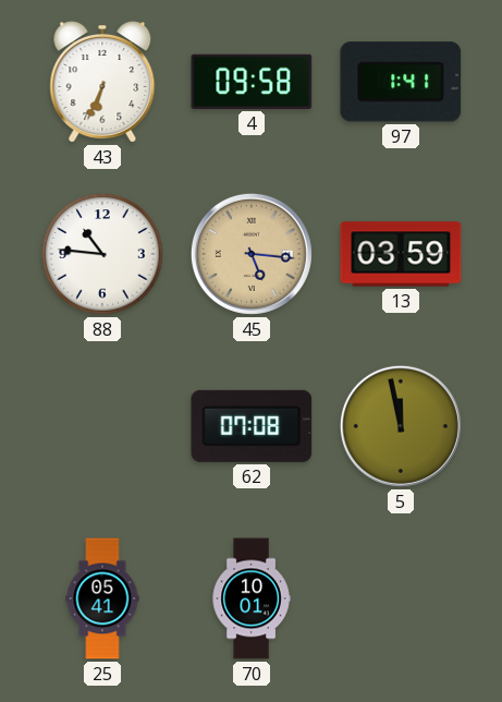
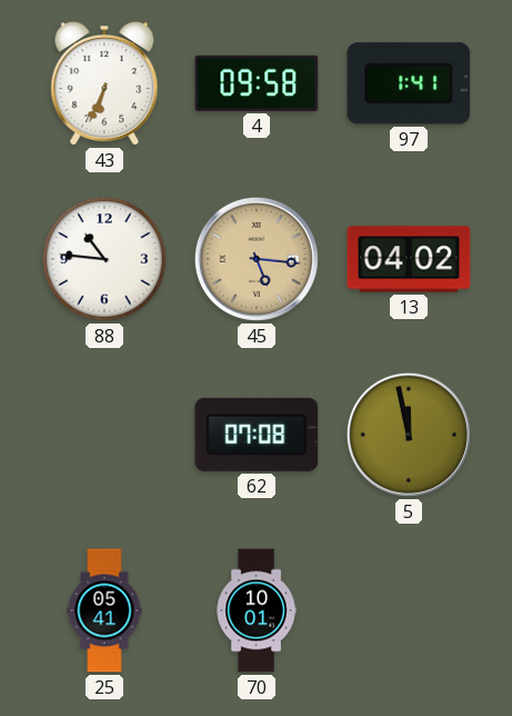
13: 03:59 -> 04:02
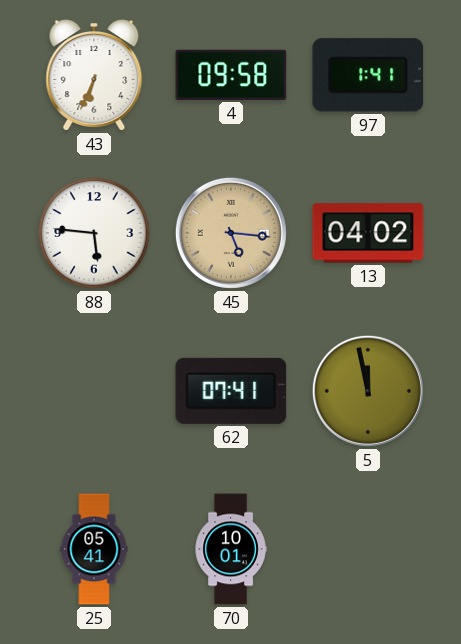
88: 10:46 -> 5:46
62: 07:08 -> 07:41
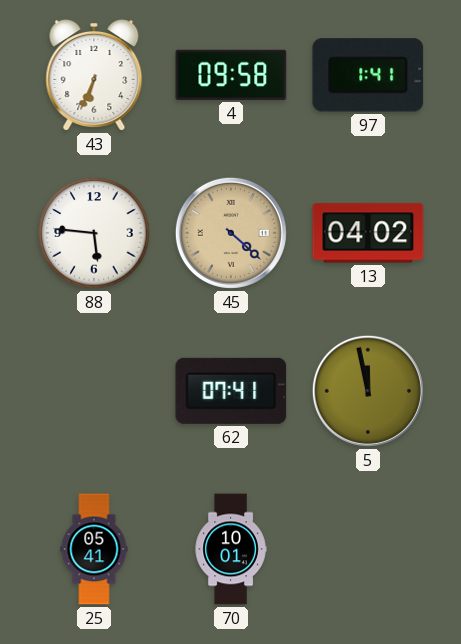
45: 5:16 -> 4:22
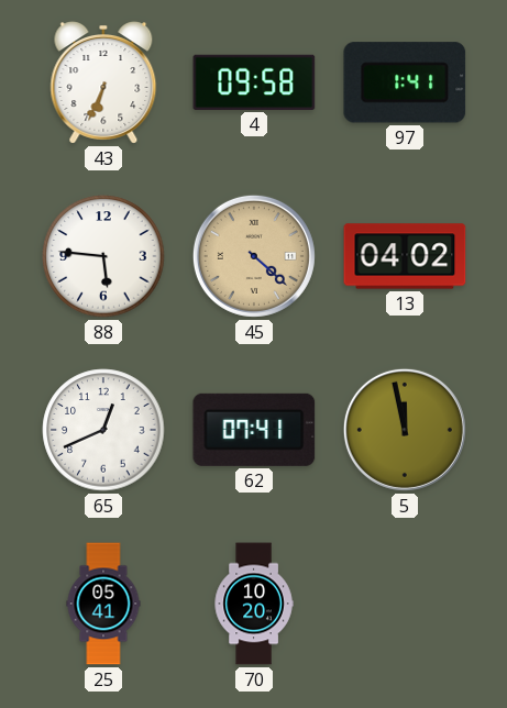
65: none -> 12:41
70: 10:01 -> 10:20
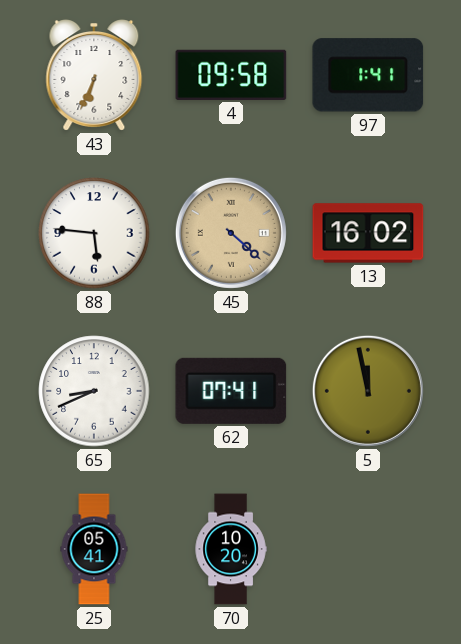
13: 04:02 -> 16:02
65: 12:41 -> 8:41
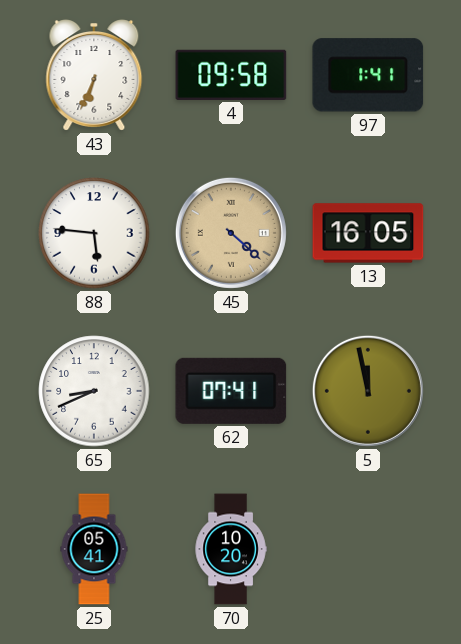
13: 16:02 -> 16:05
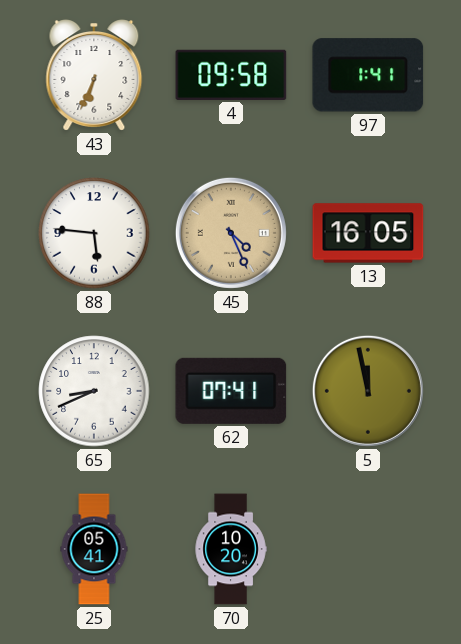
45: 4:22 -> 4:26
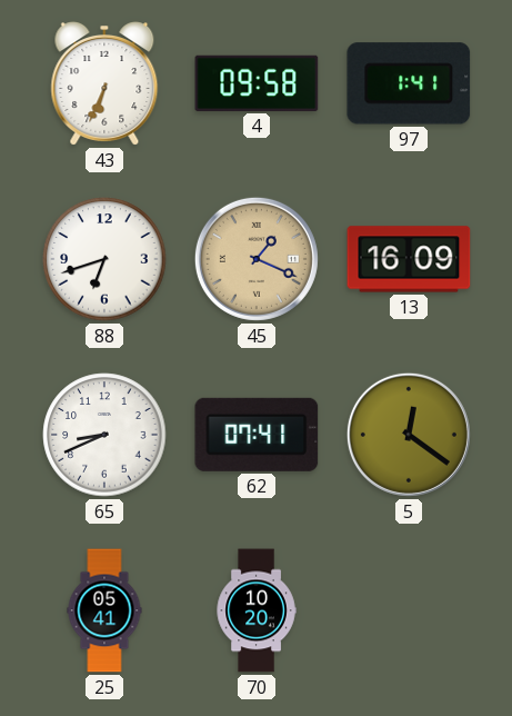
88: 5:46 -> 6:42
45: 4:26 -> 1:19
13: 16:05 -> 16:09
5: 11:58 -> 12:21
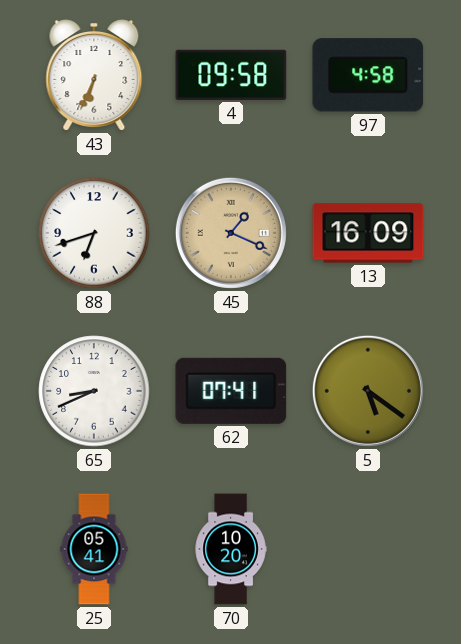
97: 1:41 -> 4:58
5: 12:21 -> 5:21
